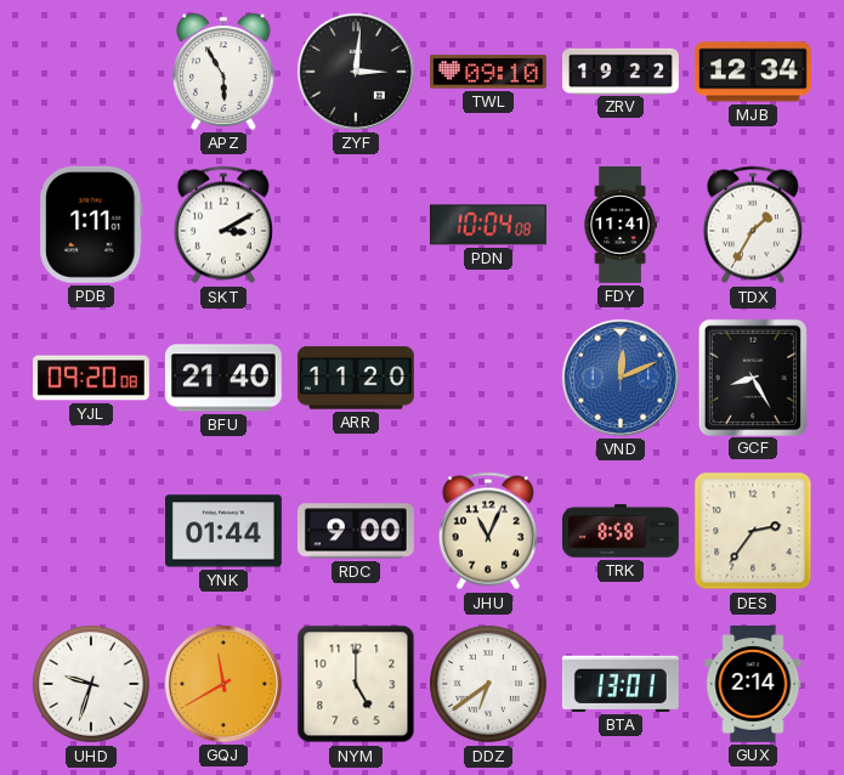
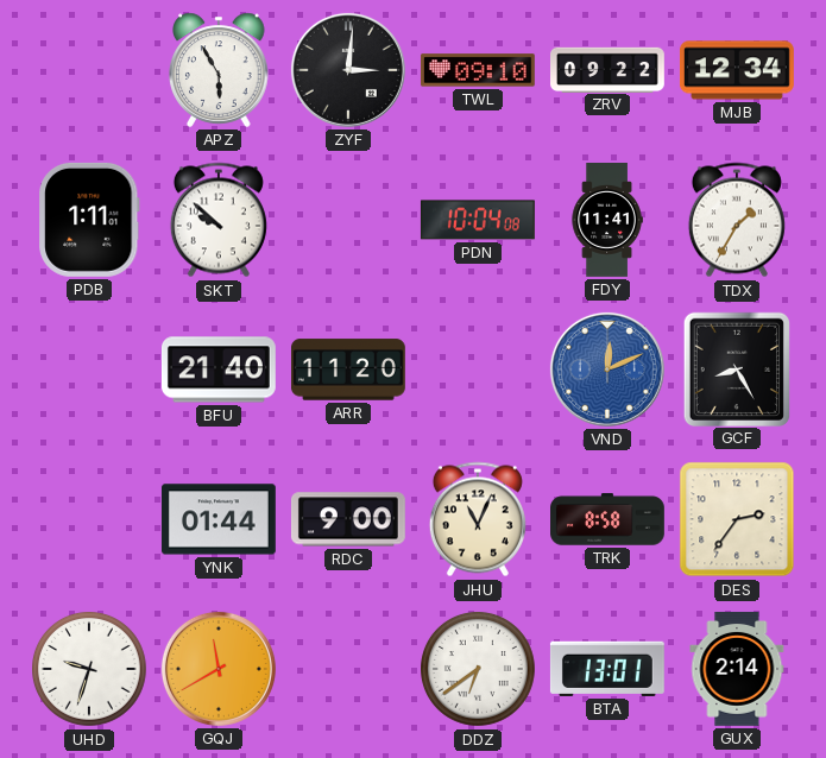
ZRV: 19:22 -> 09:22
SKT: 3:10 -> 9:52
YJL: 09:20 -> none
NYM: 5:00 -> none
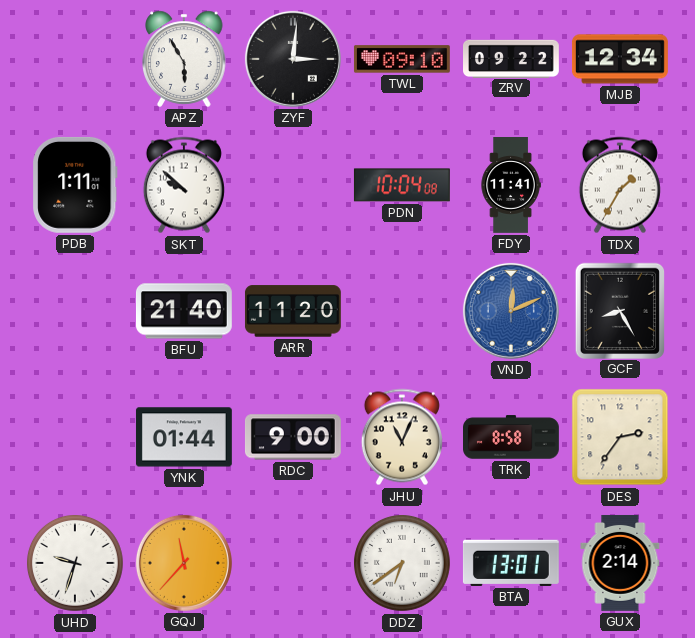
GQJ: 11:40 -> 11:37
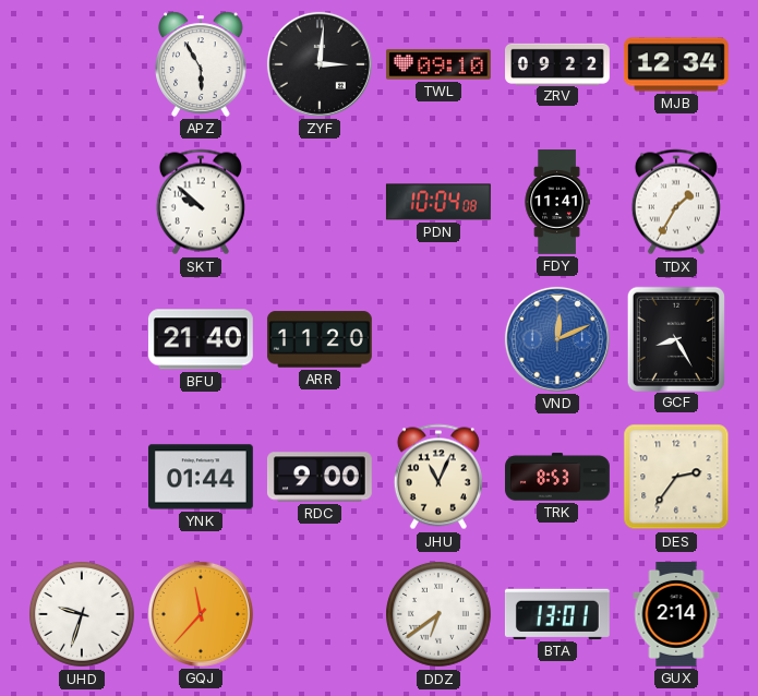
PDB: 1:11 -> none
TRK: 8:58 -> 8:53
